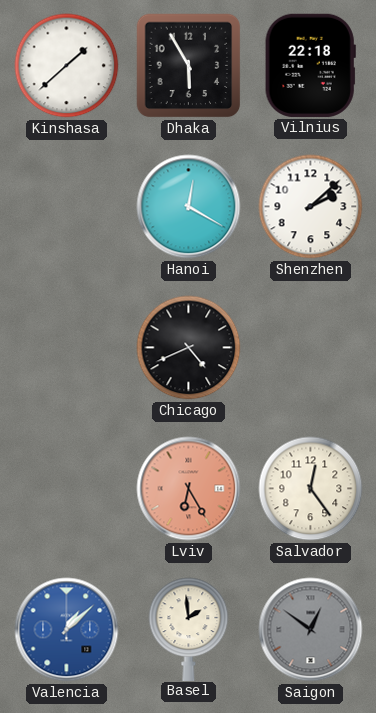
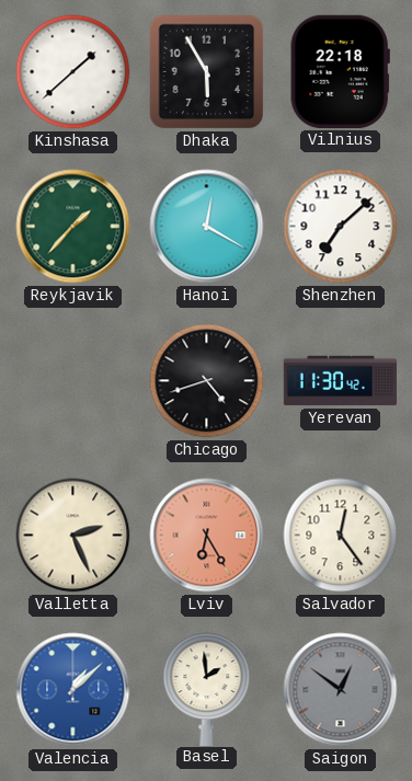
Reykjavik: none -> 1:37
Shenzhen: 2:08 -> 7:08
Chicago: 4:41 -> 4:42
Yerevan: none -> 11:30
Valletta: none -> 2:26
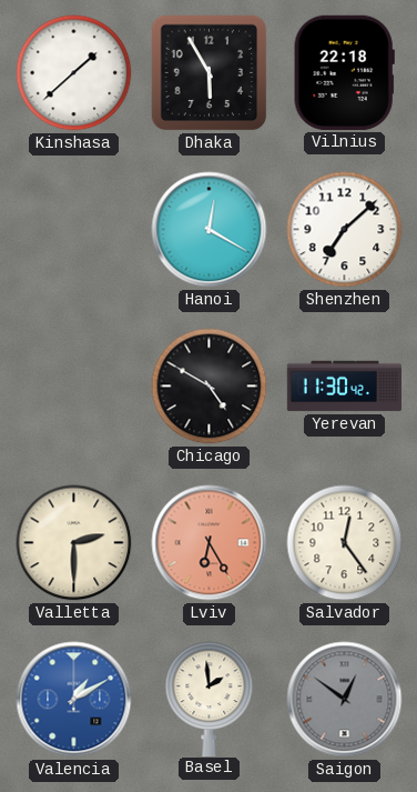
Reykjavik: 1:37 -> none
Chicago: 4:42 -> 4:50
Valletta: 2:26 -> 2:30
Valencia: 1:08 -> 1:10
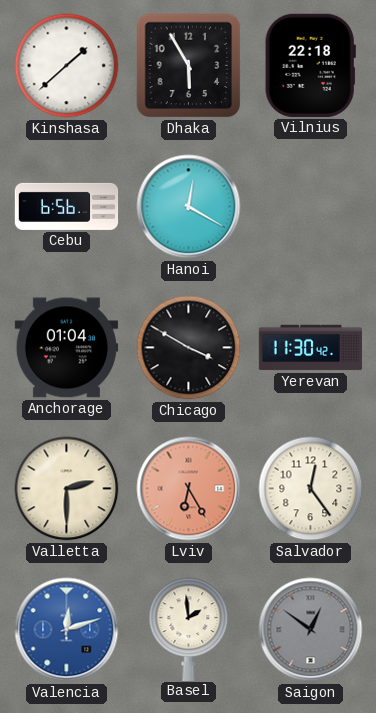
Cebu: none -> 6:56
Shenzhen: 7:08 -> none
Anchorage: none -> 01:04
Chicago: 4:50 -> 3:50
Valencia: 1:10 -> 12:12
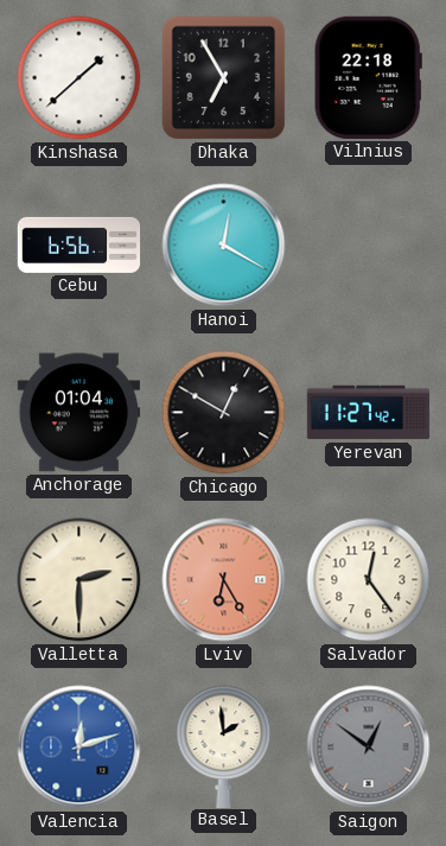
Dhaka: 5:55 -> 6:55
Chicago: 3:50 -> 12:50
Yerevan: 11:30 -> 11:27
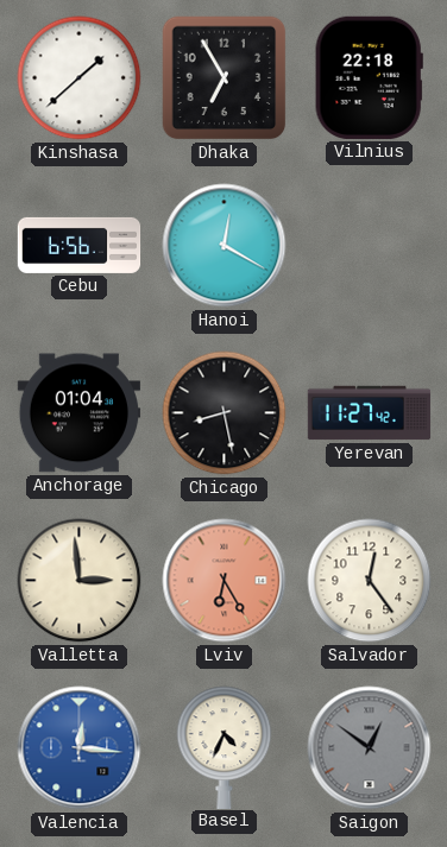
Chicago: 12:50 -> 8:28
Valletta: 2:30 -> 2:59
Valencia: 12:12 -> 12:16
Basel: 1:59 -> 4:34
